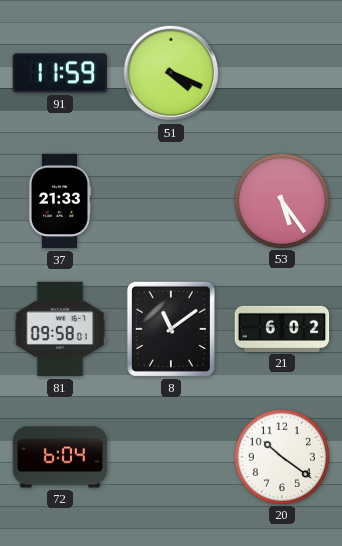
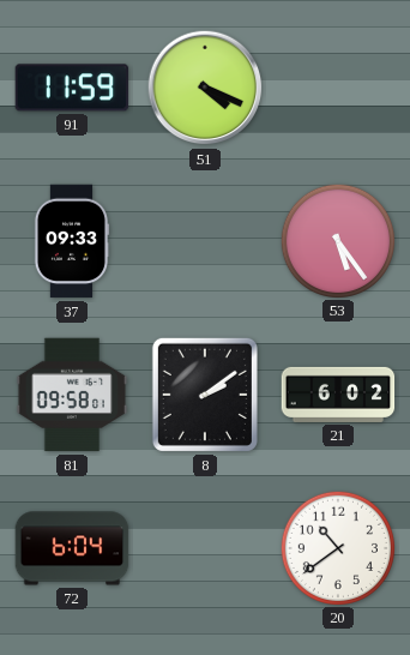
37: 21:33 -> 09:33
8: 11:09 -> 2:09
20: 10:21 -> 10:39
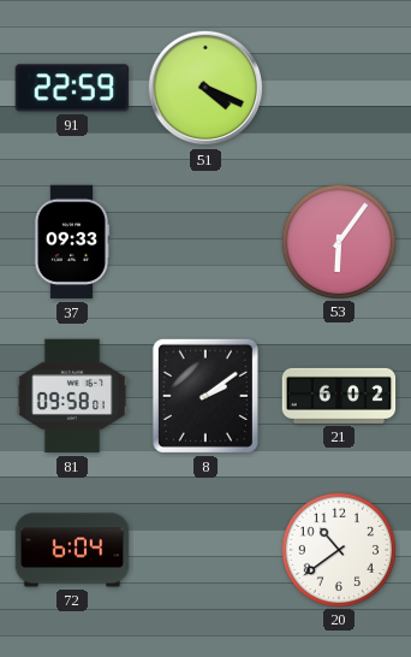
91: 11:59 -> 22:59
53: 5:24 -> 6:06
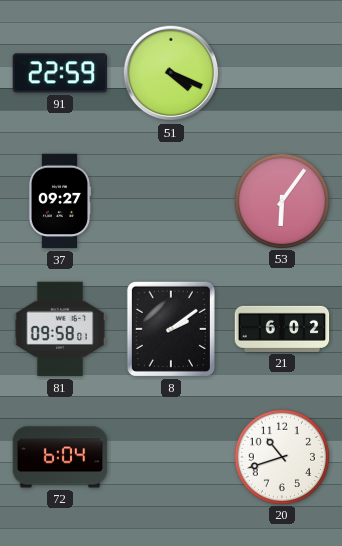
37: 09:33 -> 09:27
20: 10:39 -> 10:42
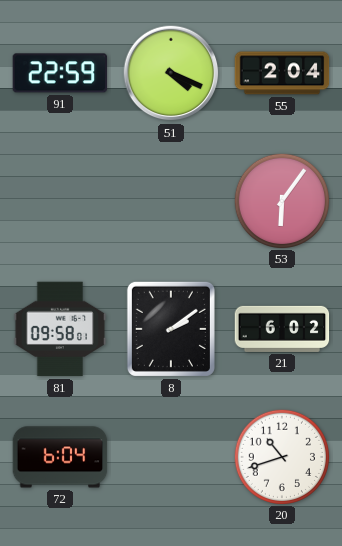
55: none -> 2:04
37: 09:27 -> none
